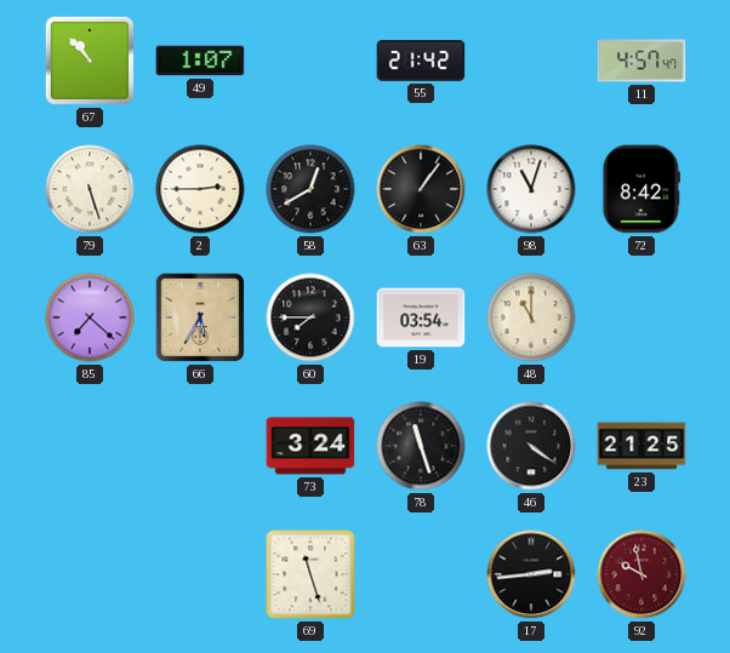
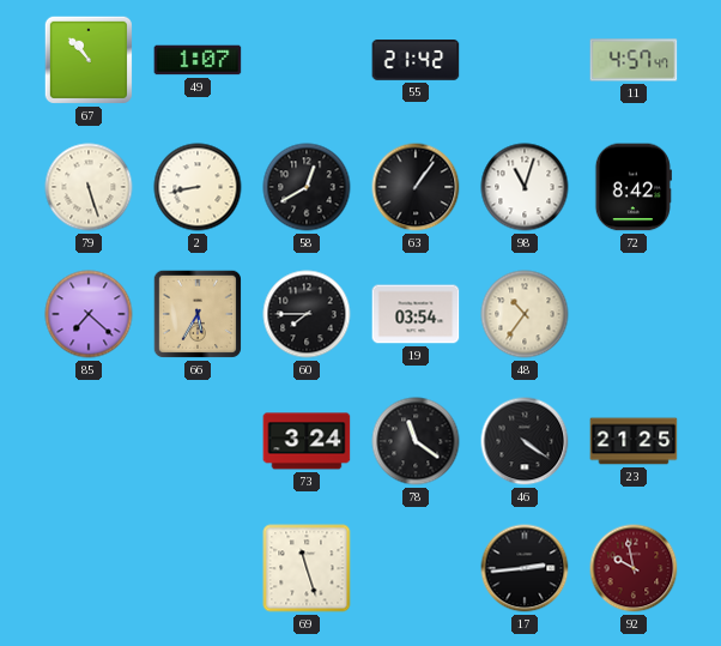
2: 2:45 -> 8:43
48: 11:00 -> 10:36
78: 11:27 -> 11:21
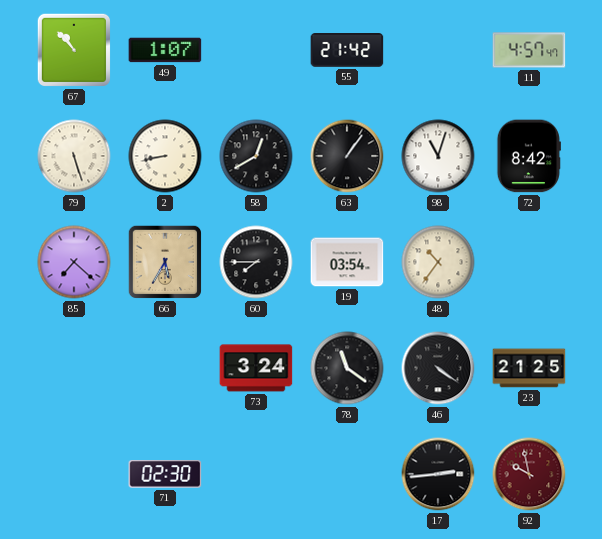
71: none -> 02:30
69: 11:27 -> none
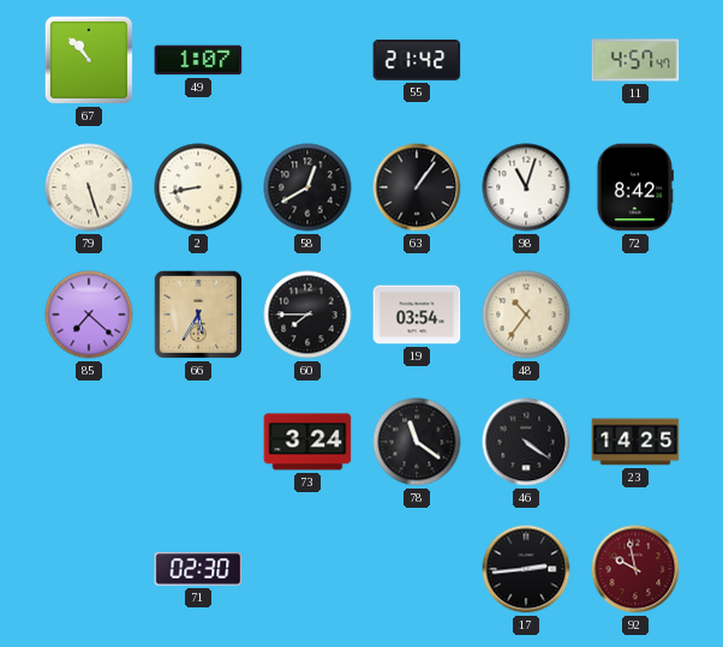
23: 21:25 -> 14:25
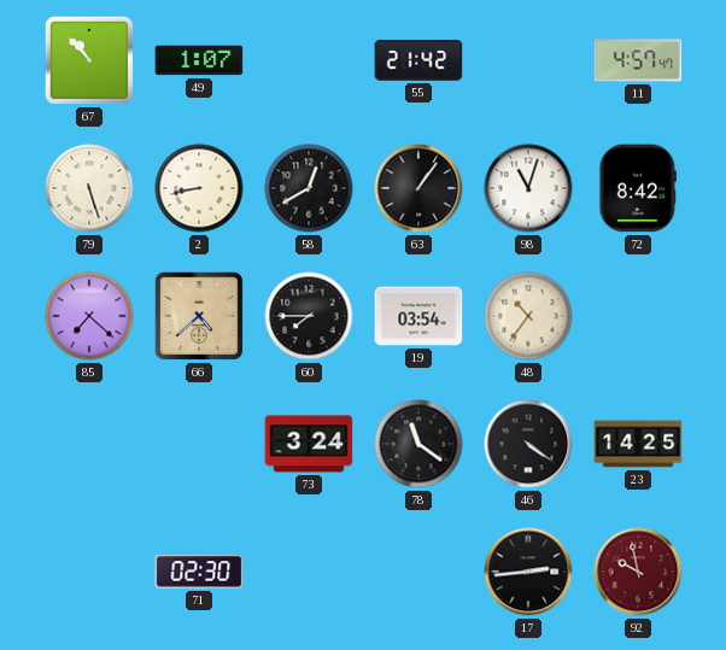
66: 5:35 -> 4:38
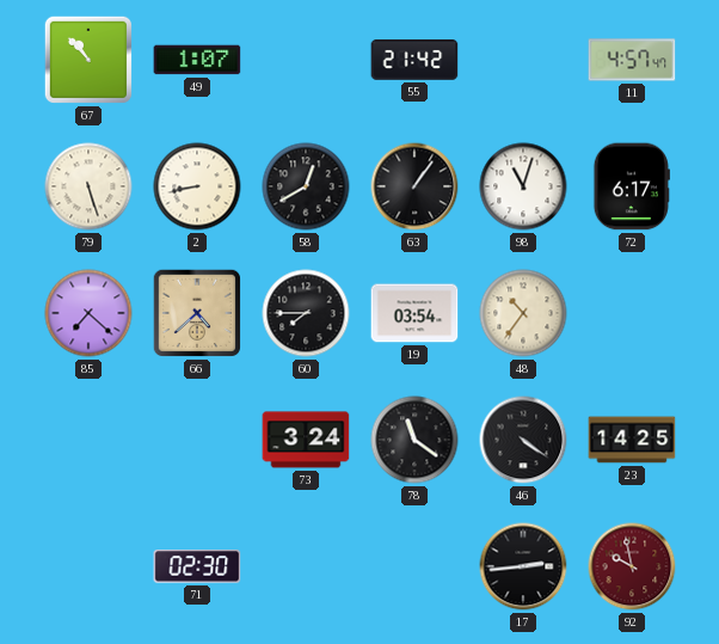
72: 8:42 -> 6:17
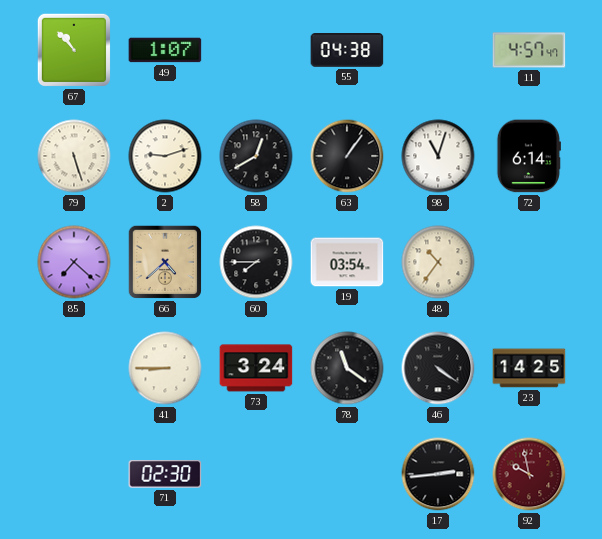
55: 21:42 -> 04:38
2: 8:43 -> 9:12
72: 6:17 -> 6:14
41: none -> 8:45
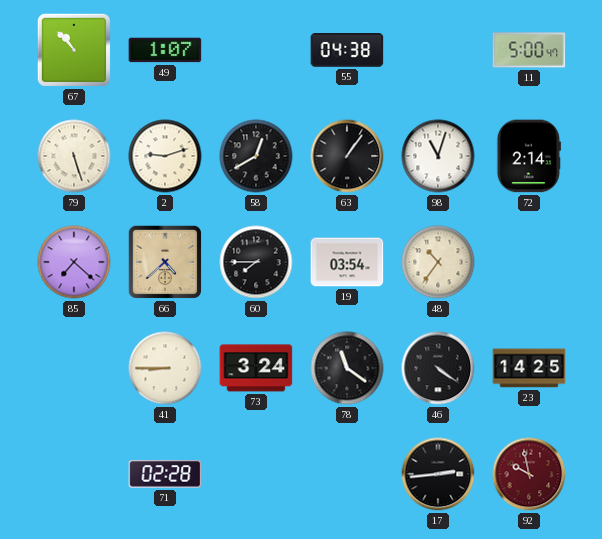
11: 4:57 -> 5:00
72: 6:14 -> 2:14
71: 02:30 -> 02:28
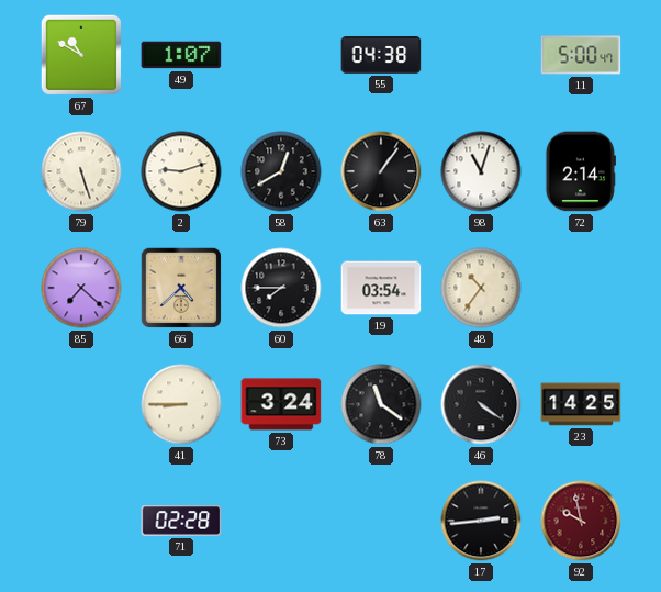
67: 10:53 -> 10:50
